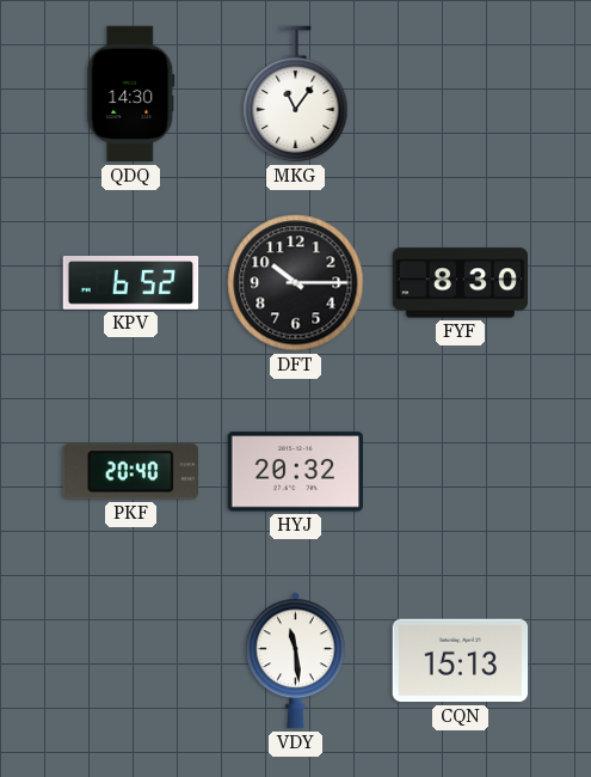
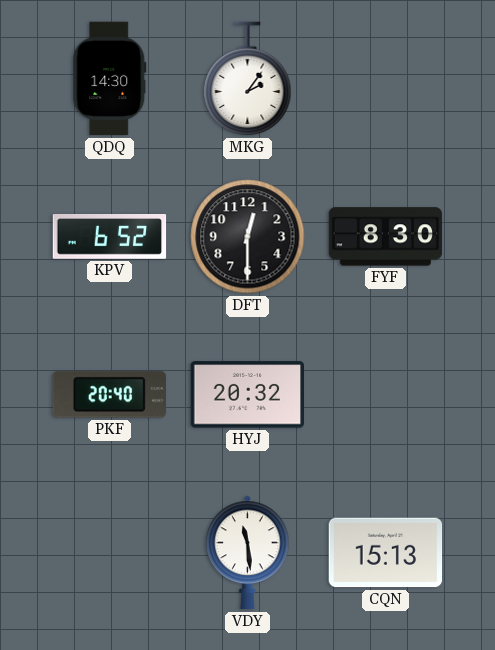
MKG: 11:06 -> 2:06
DFT: 10:15 -> 12:30
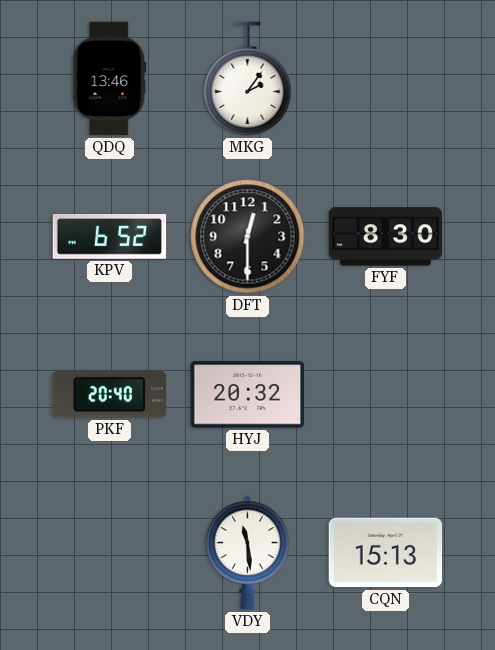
QDQ: 14:30 -> 13:46
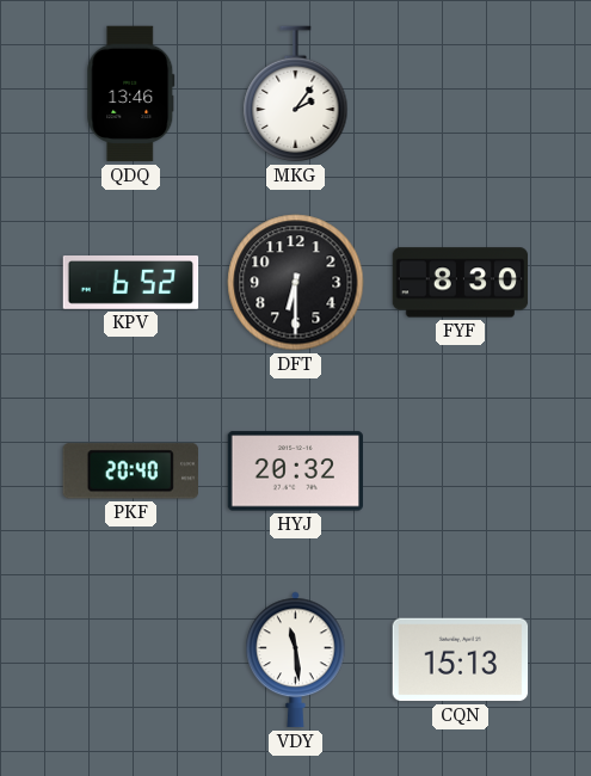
DFT: 12:30 -> 6:30
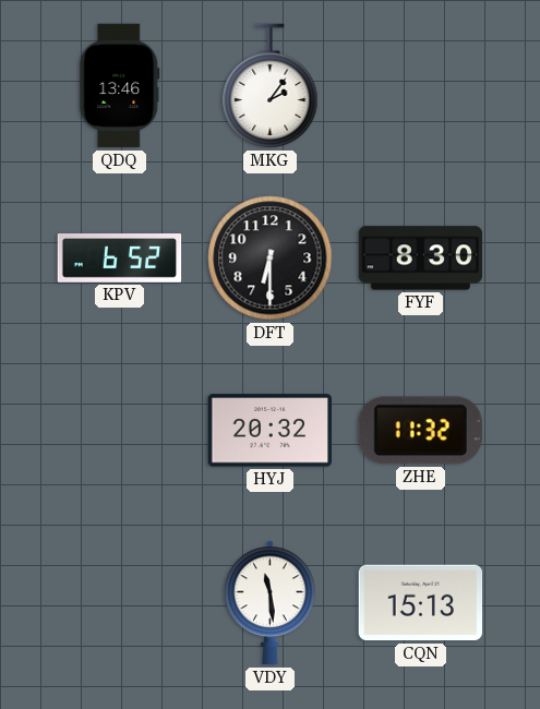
PKF: 20:40 -> none
ZHE: none -> 11:32
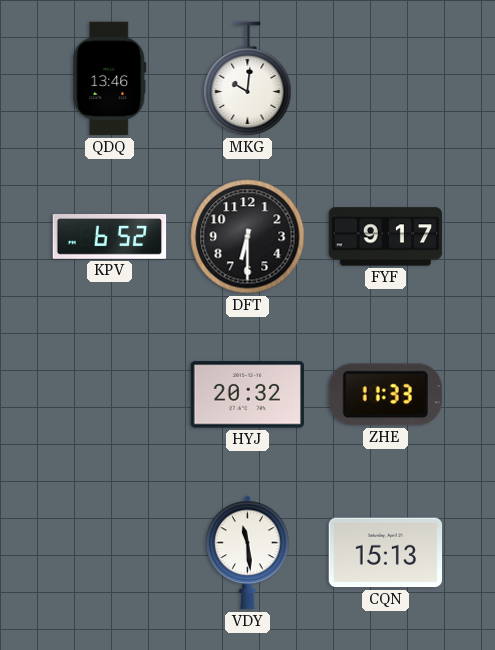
MKG: 2:06 -> 10:01
FYF: 8:30 -> 9:17
ZHE: 11:32 -> 11:33
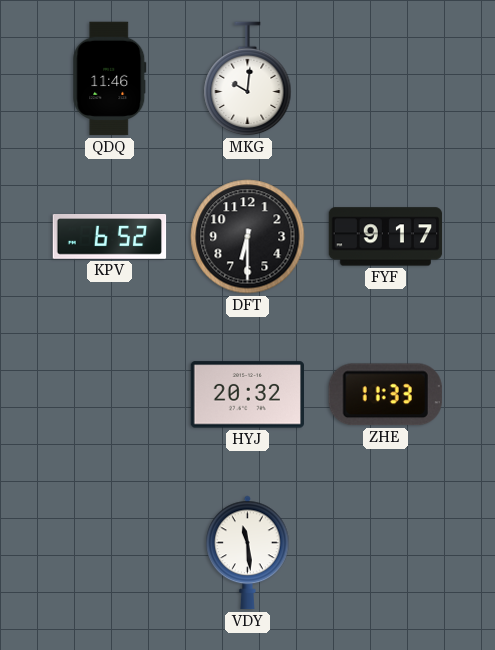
QDQ: 13:46 -> 11:46
CQN: 15:13 -> none
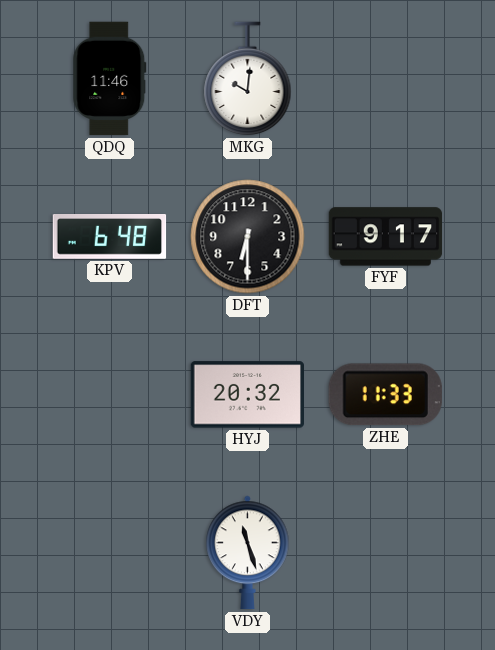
KPV: 6:52 -> 6:48
VDY: 11:29 -> 11:27
